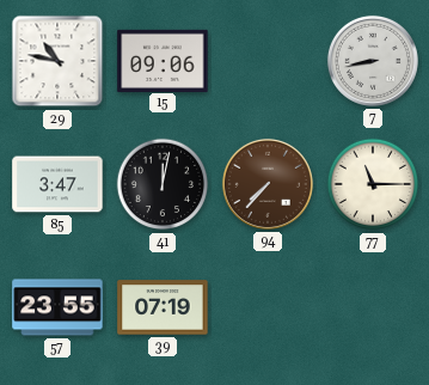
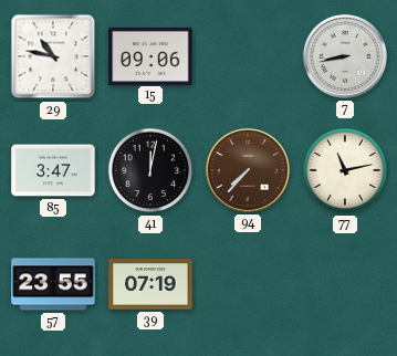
77: 11:15 -> 11:13
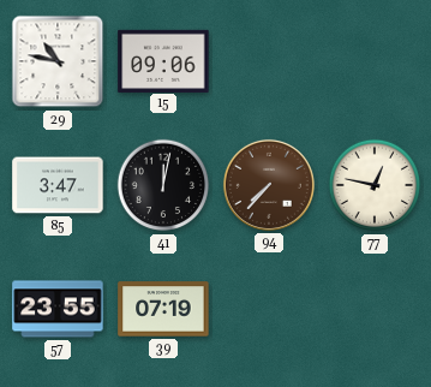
7: 8:43 -> none
77: 11:13 -> 12:47
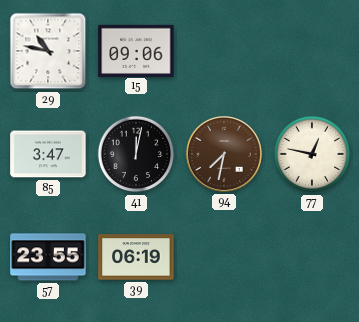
94: 7:37 -> 7:32
39: 07:19 -> 06:19
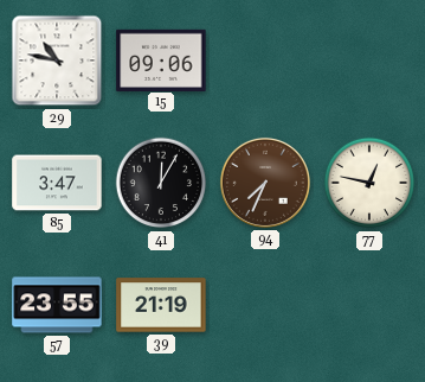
41: 12:02 -> 12:05
94: 7:32 -> 7:34
39: 06:19 -> 21:19
